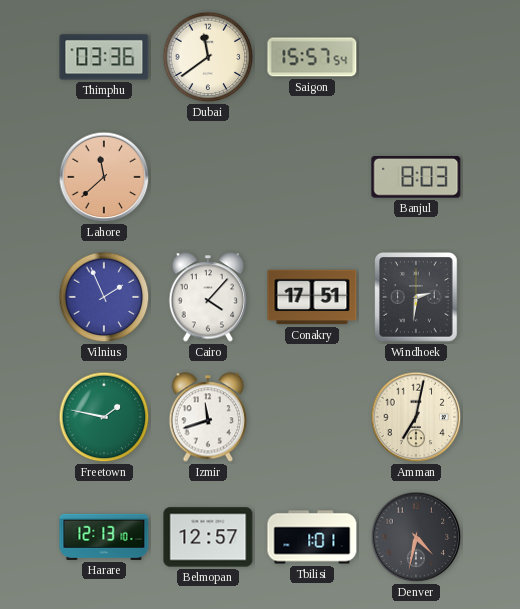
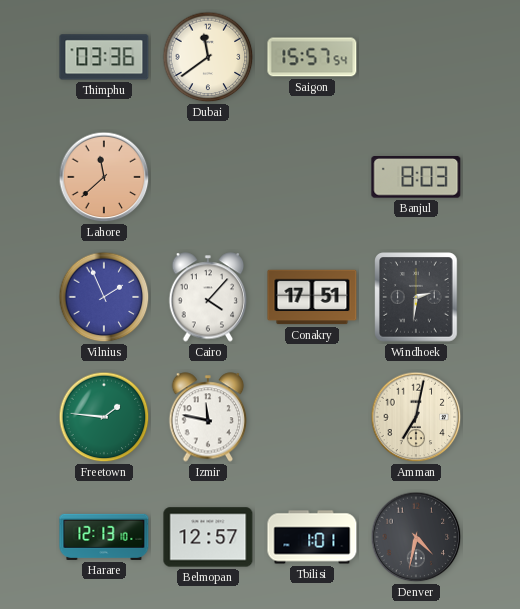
Freetown: 1:47 -> 1:46
Izmir: 11:42 -> 11:47
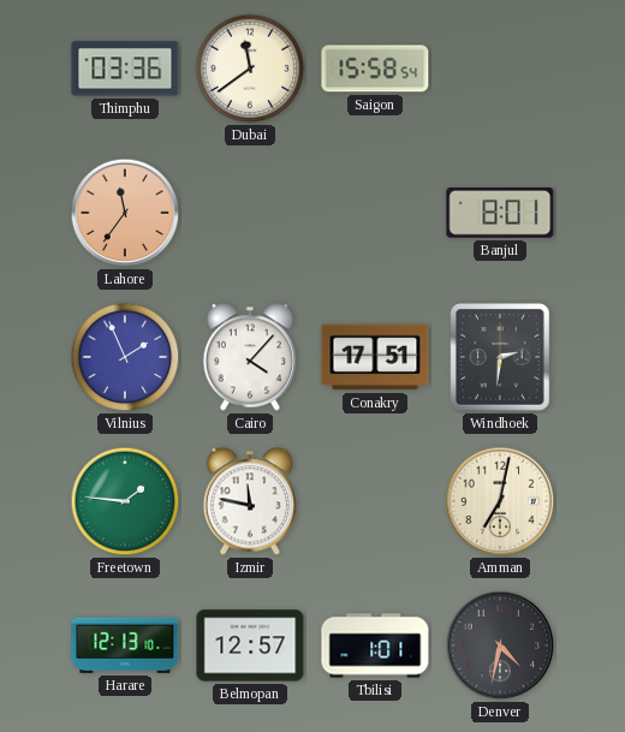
Saigon: 15:57 -> 15:58
Lahore: 11:38 -> 11:36
Banjul: 8:03 -> 8:01
